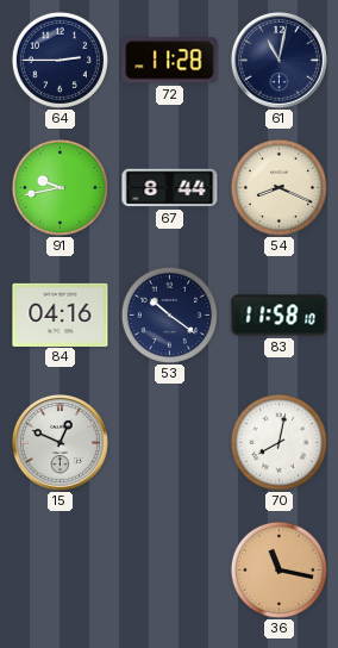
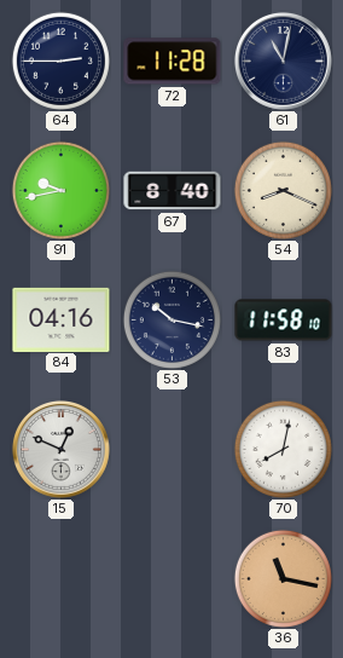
67: 8:44 -> 8:40
53: 10:21 -> 10:17
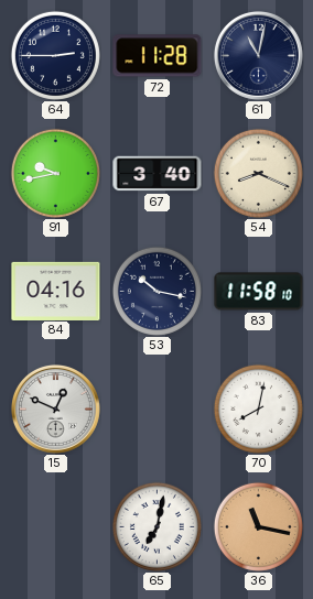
67: 8:40 -> 3:40
65: none -> 7:02
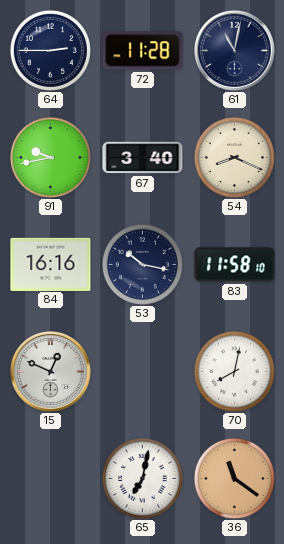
84: 04:16 -> 16:16
36: 11:17 -> 11:21
